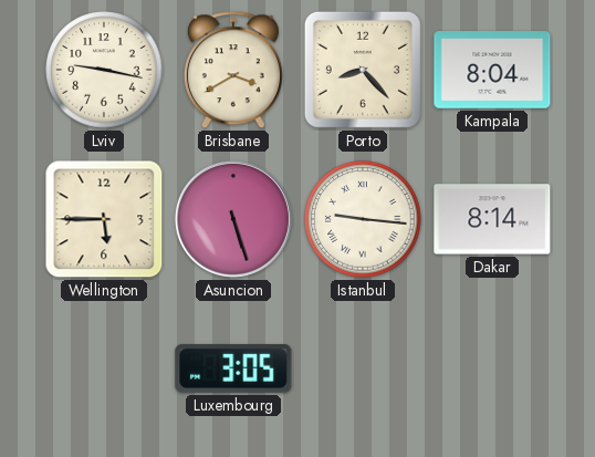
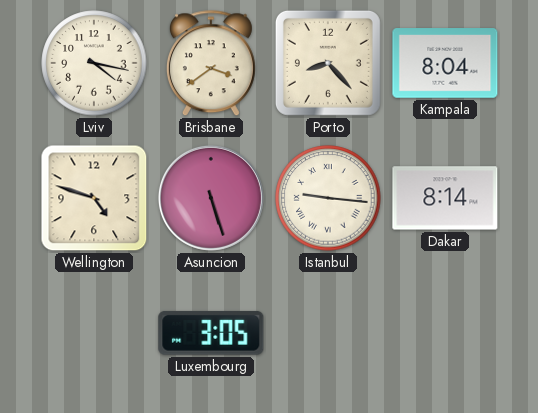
Lviv: 9:17 -> 4:17
Brisbane: 3:40 -> 3:39
Wellington: 5:45 -> 4:48
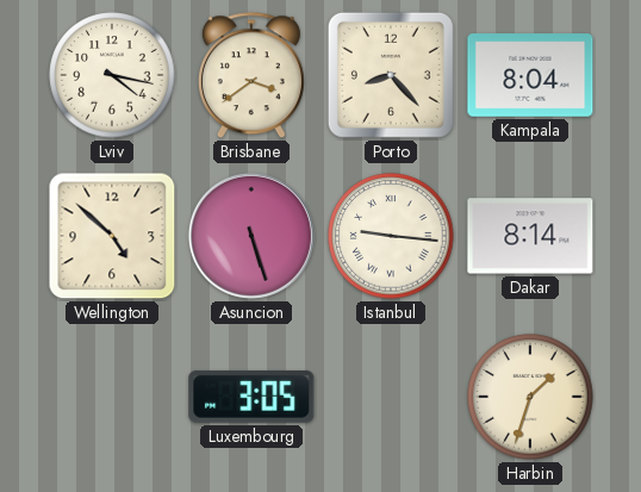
Wellington: 4:48 -> 4:52
Harbin: none -> 1:33
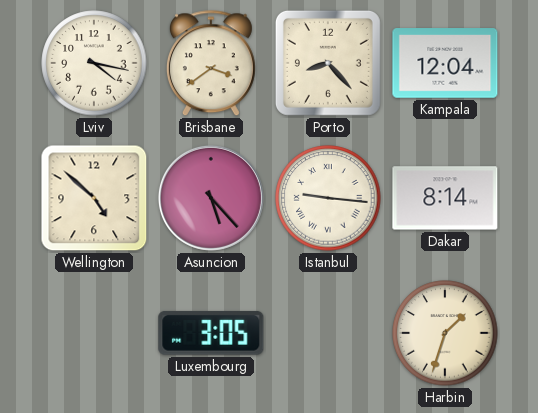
Kampala: 8:04 -> 12:04
Asuncion: 5:27 -> 5:23
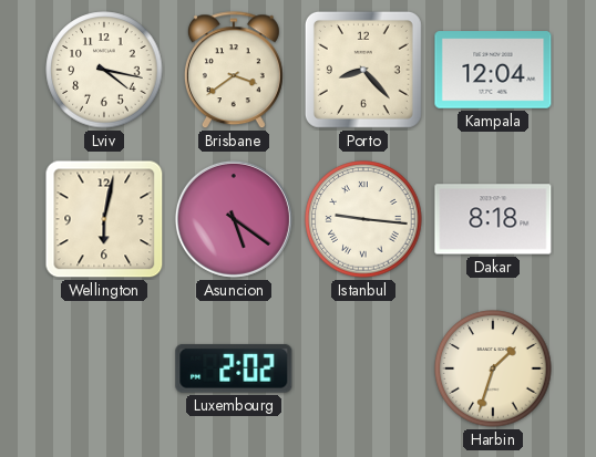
Wellington: 4:52 -> 6:02
Asuncion: 5:23 -> 5:21
Dakar: 8:14 -> 8:18
Luxembourg: 3:05 -> 2:02
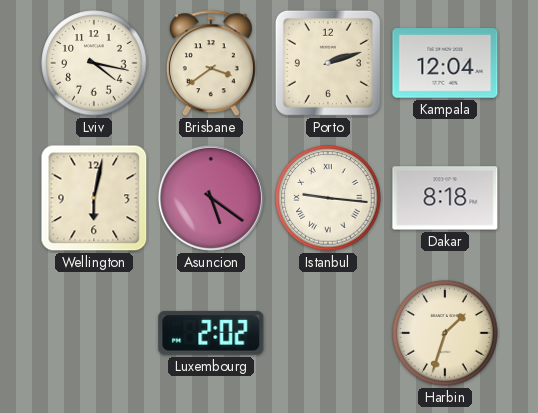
Porto: 8:23 -> 2:12
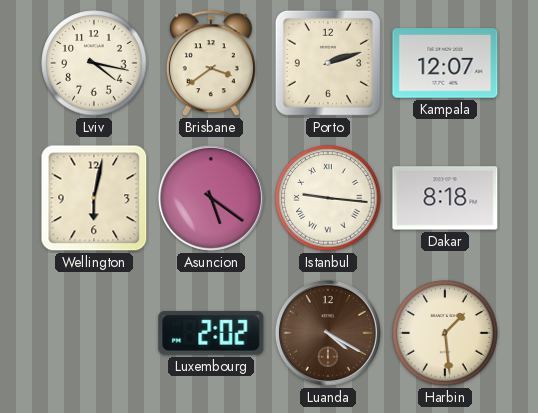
Kampala: 12:04 -> 12:07
Luanda: none -> 4:20
Harbin: 1:33 -> 1:29
